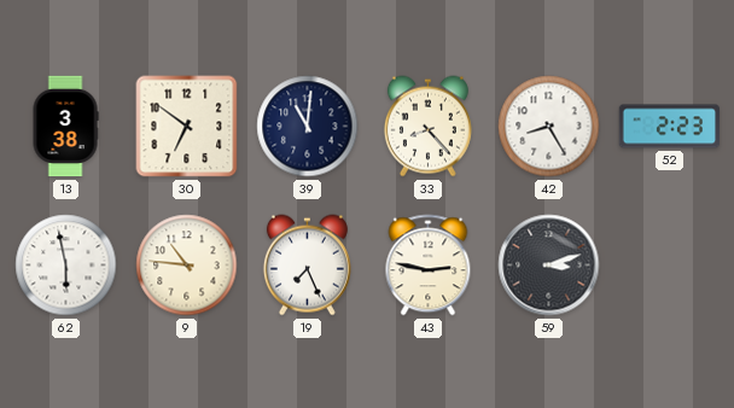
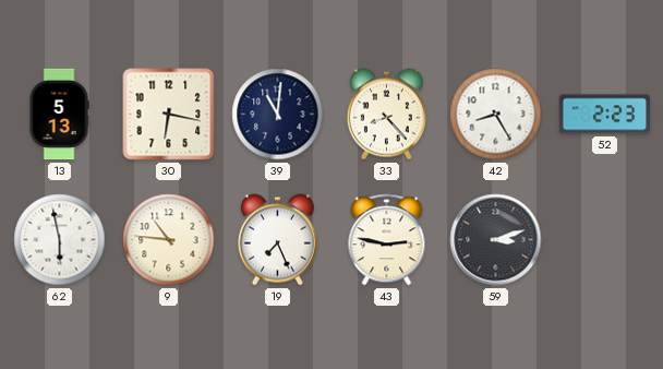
13: 3:38 -> 5:13
30: 6:51 -> 6:17
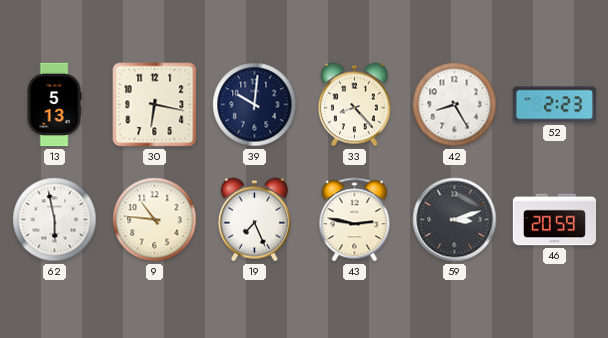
39: 11:01 -> 10:01
46: none -> 20:59
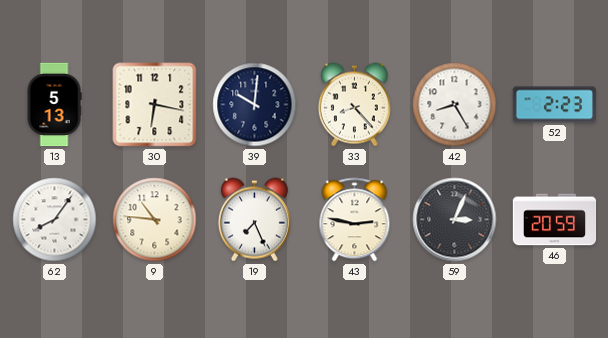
62: 5:58 -> 8:06
59: 3:12 -> 3:04
